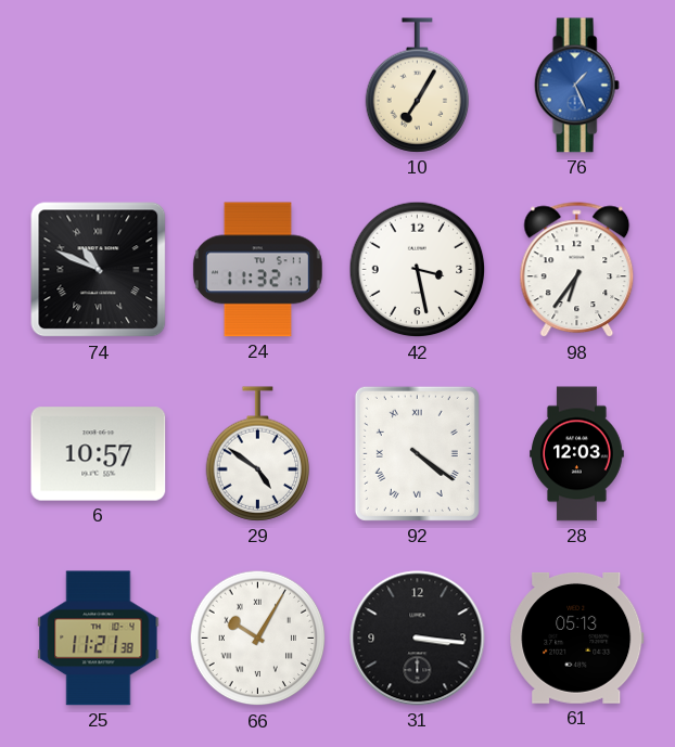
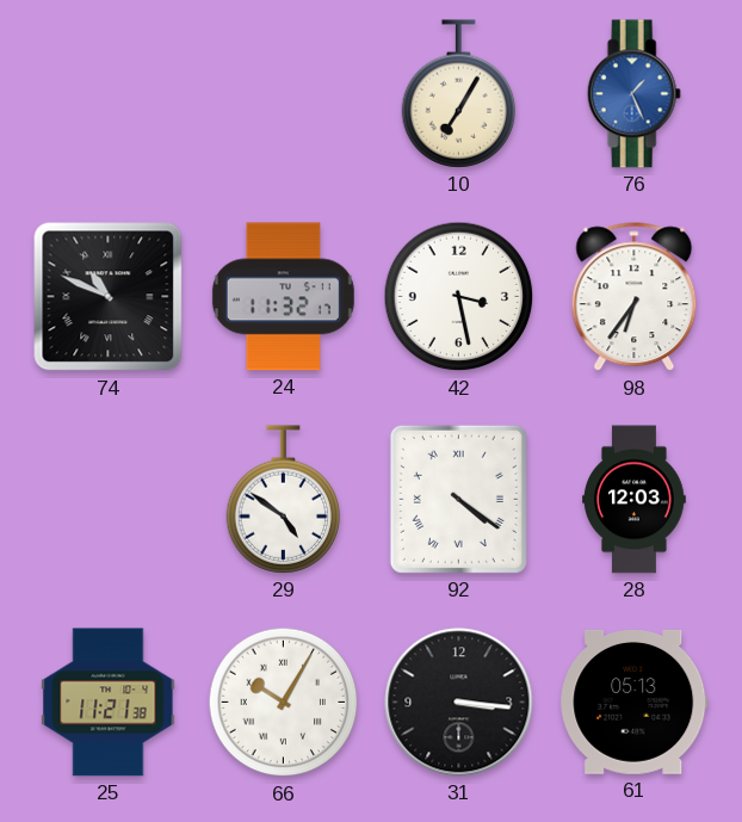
6: 10:57 -> none
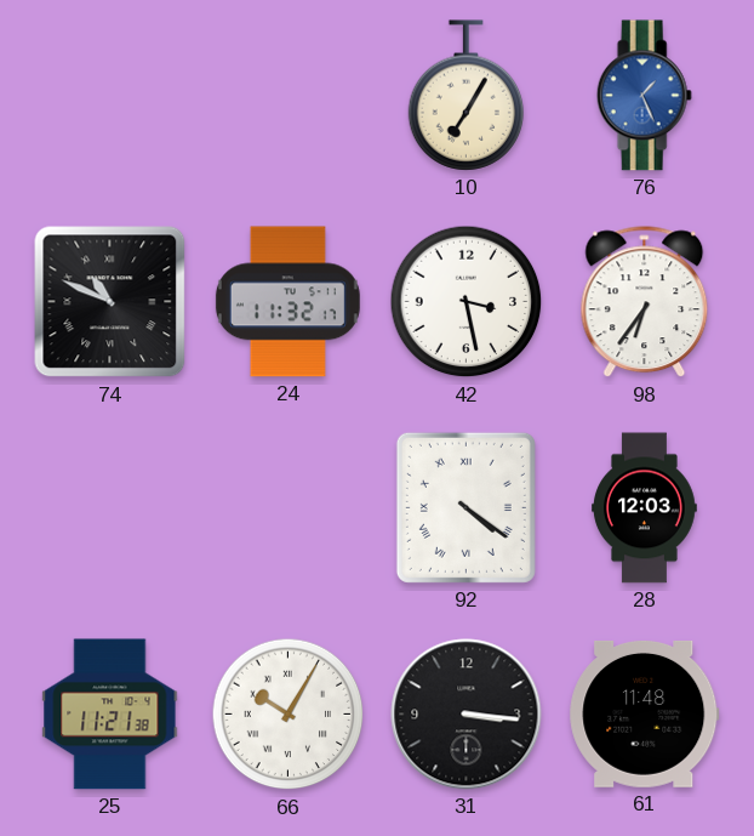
29: 4:51 -> none
61: 05:13 -> 11:48
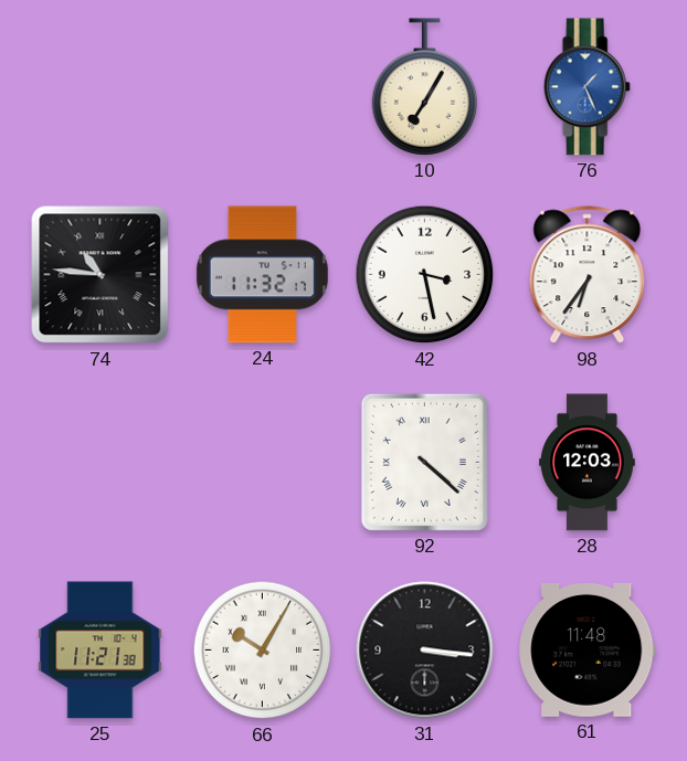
74: 10:49 -> 10:46
92: 4:21 -> 4:22
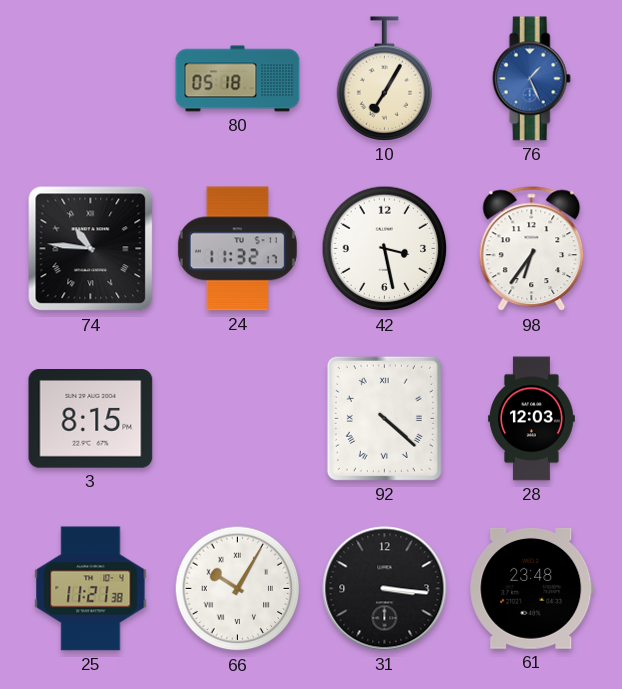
80: none -> 05:18
3: none -> 8:15
61: 11:48 -> 23:48
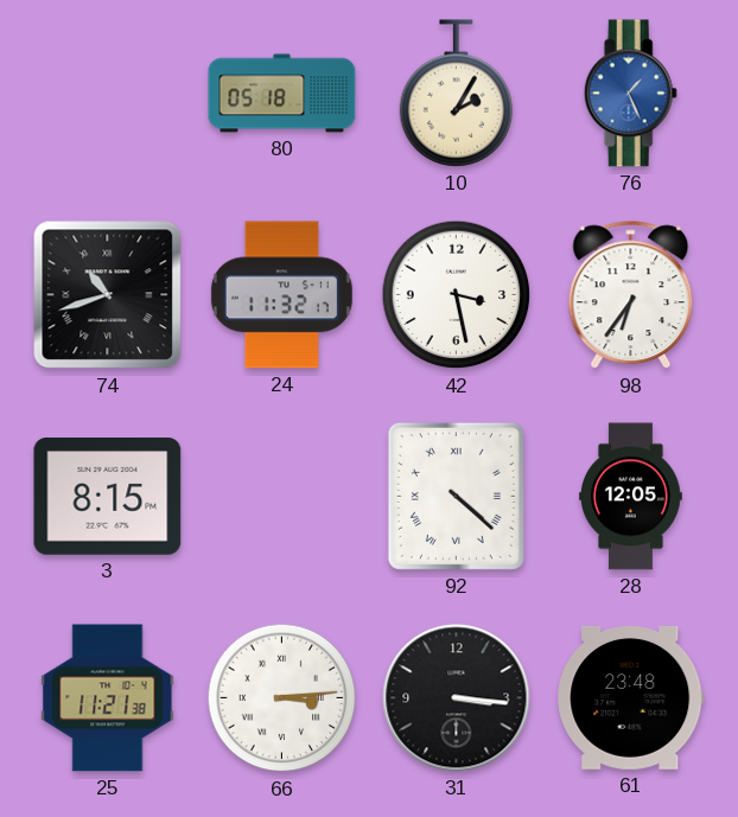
10: 7:05 -> 2:05
74: 10:46 -> 10:42
28: 12:03 -> 12:05
66: 10:05 -> 3:14
